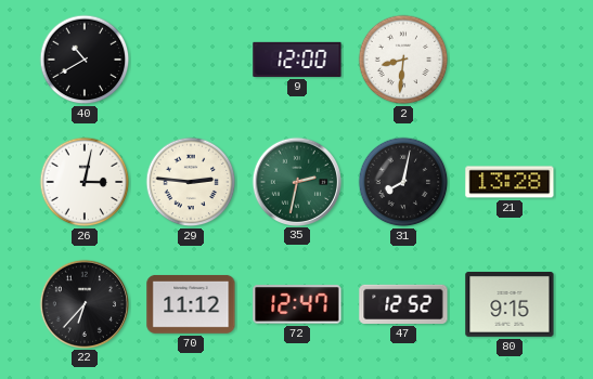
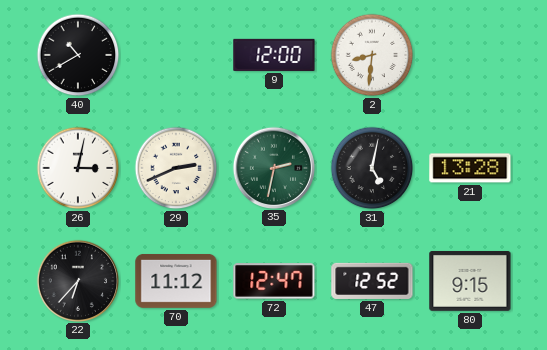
29: 2:46 -> 2:41
31: 8:02 -> 5:02
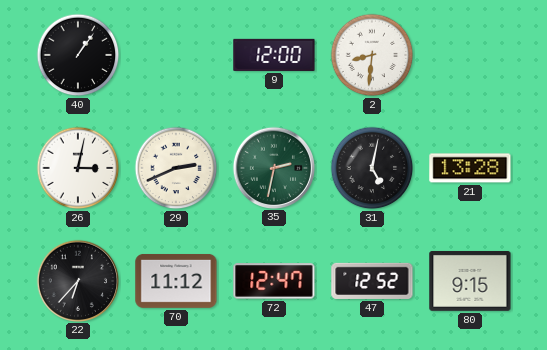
40: 10:40 -> 1:06
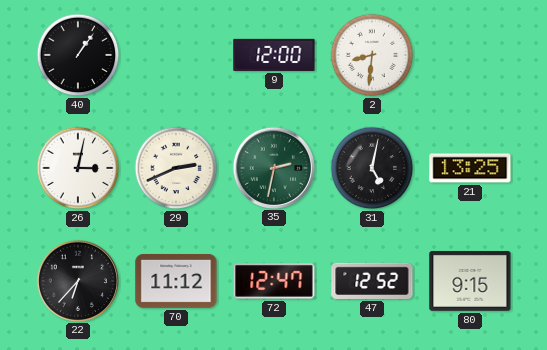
21: 13:28 -> 13:25
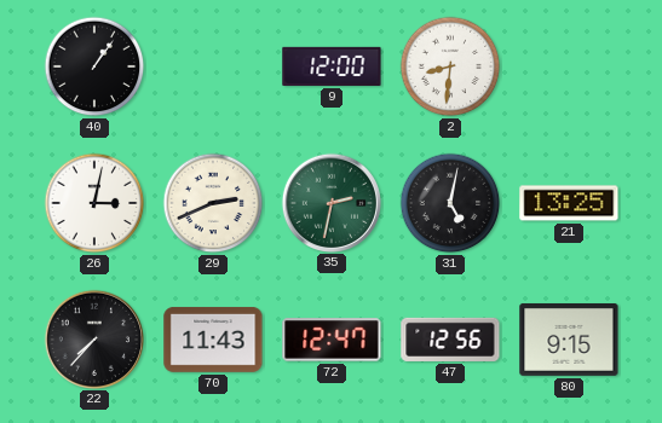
22: 6:37 -> 7:37
70: 11:12 -> 11:43
47: 12:52 -> 12:56
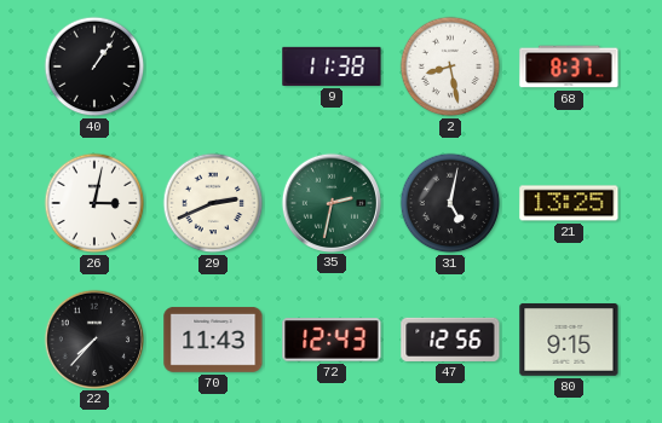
9: 12:00 -> 11:38
2: 8:31 -> 8:28
68: none -> 8:37
72: 12:47 -> 12:43
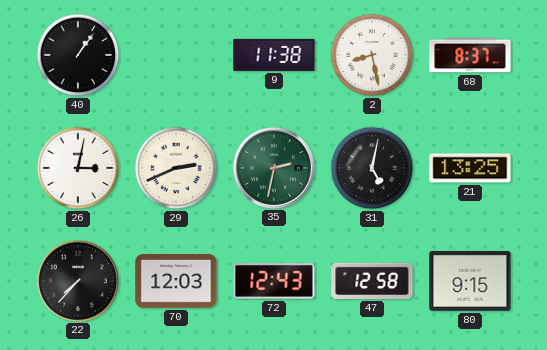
70: 11:43 -> 12:03
47: 12:56 -> 12:58
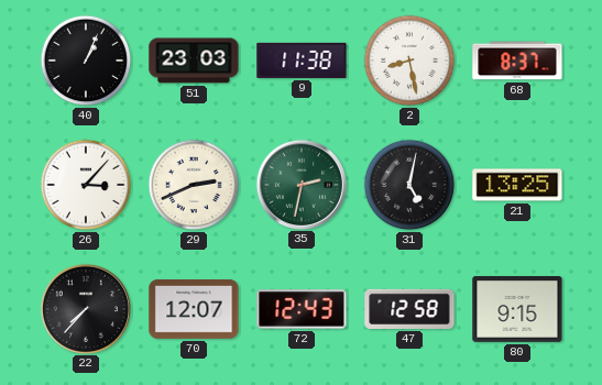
40: 1:06 -> 1:04
51: none -> 23:03
26: 3:02 -> 3:07
70: 12:03 -> 12:07
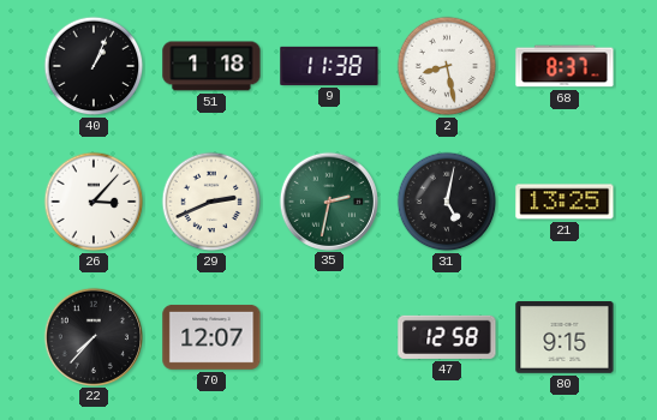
51: 23:03 -> 1:18
72: 12:43 -> none
